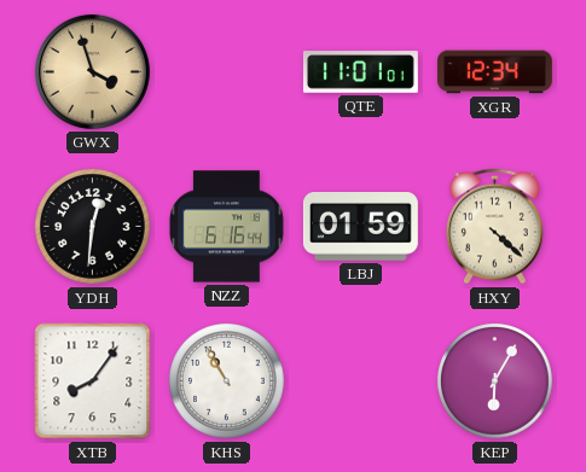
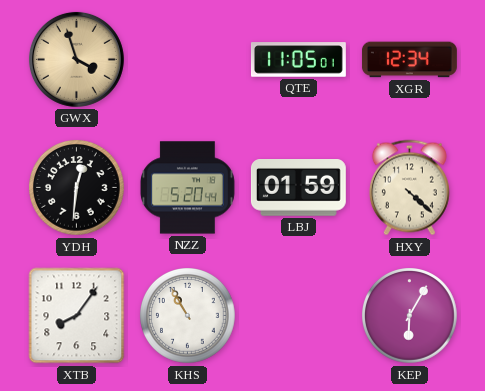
QTE: 11:01 -> 11:05
NZZ: 6:16 -> 5:20
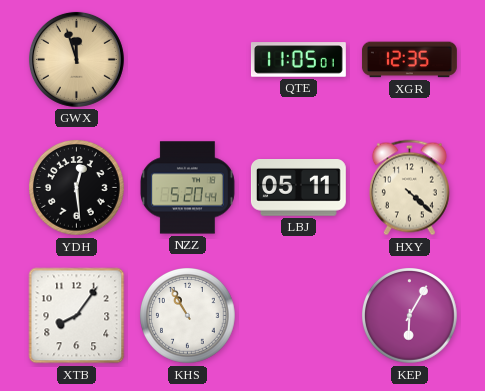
GWX: 3:57 -> 11:57
XGR: 12:34 -> 12:35
YDH: 12:31 -> 12:29
LBJ: 01:59 -> 05:11
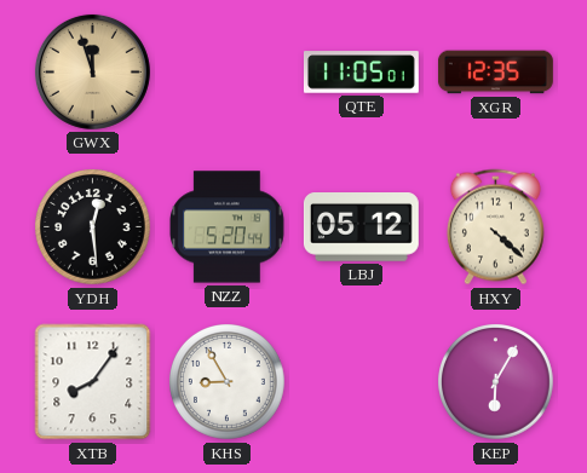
LBJ: 05:11 -> 05:12
KHS: 10:55 -> 8:55
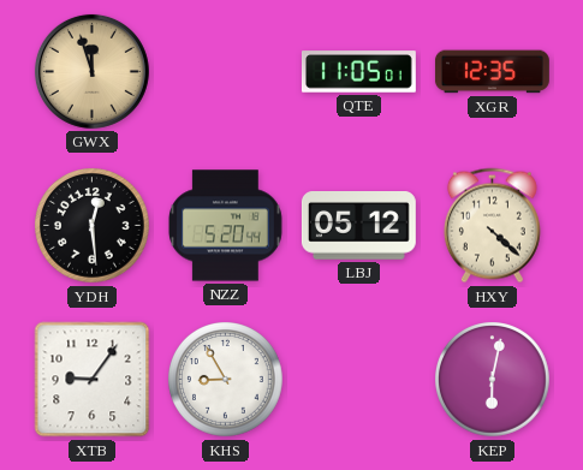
XTB: 8:06 -> 9:06
KEP: 6:05 -> 6:02
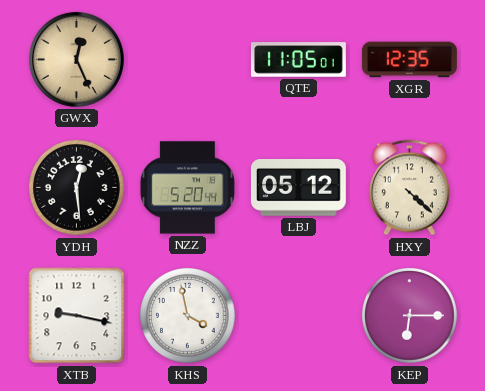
GWX: 11:57 -> 12:26
XTB: 9:06 -> 9:17
KHS: 8:55 -> 3:58
KEP: 6:02 -> 6:15
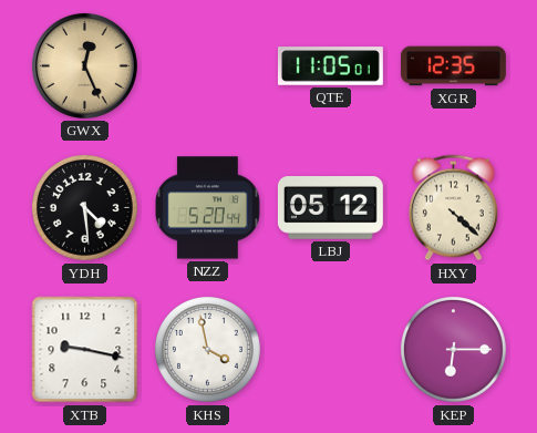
YDH: 12:29 -> 4:29
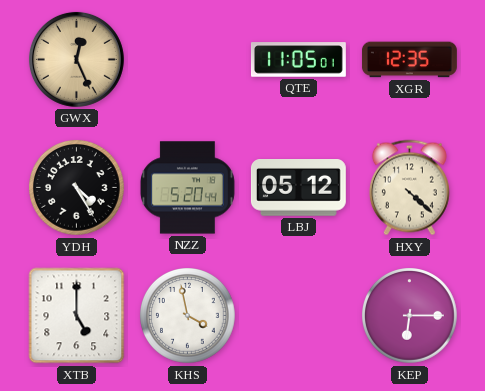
YDH: 4:29 -> 4:25
XTB: 9:17 -> 5:00
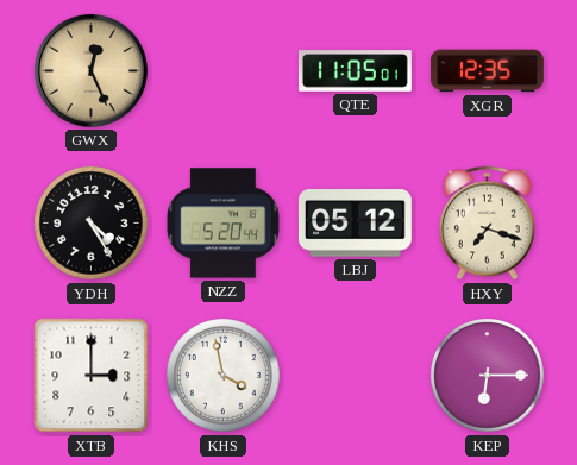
HXY: 4:22 -> 7:18
XTB: 5:00 -> 3:00
